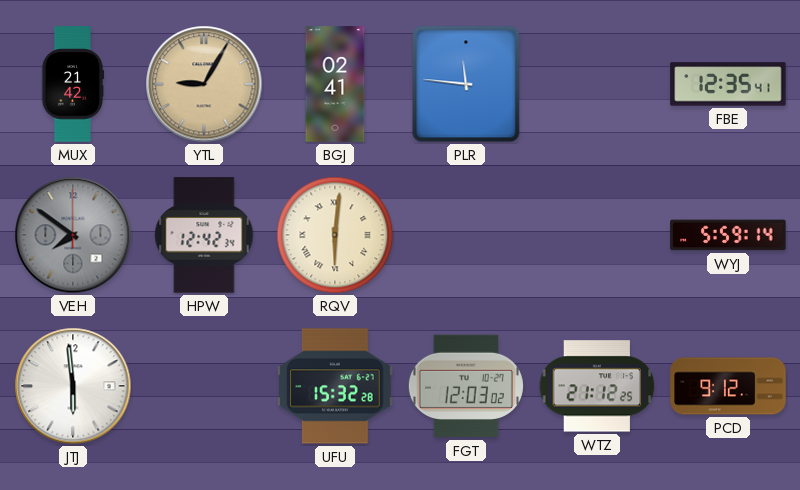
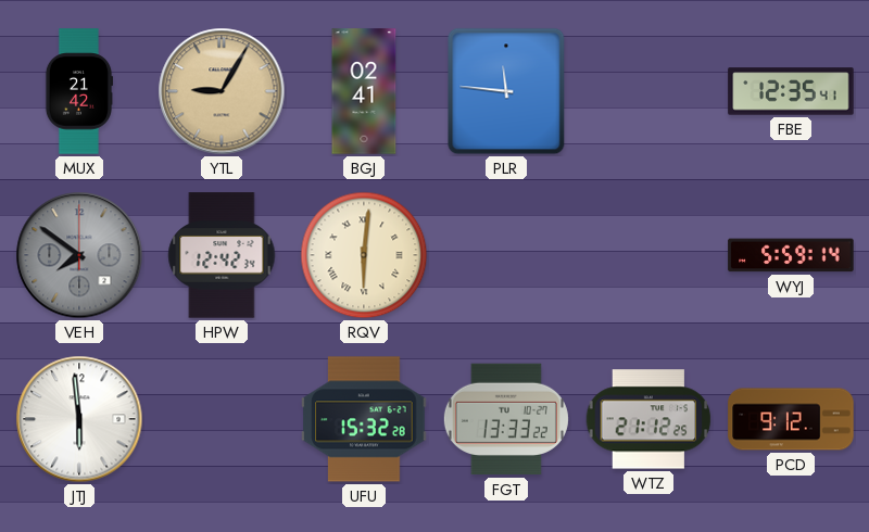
FGT: 12:03 -> 13:33
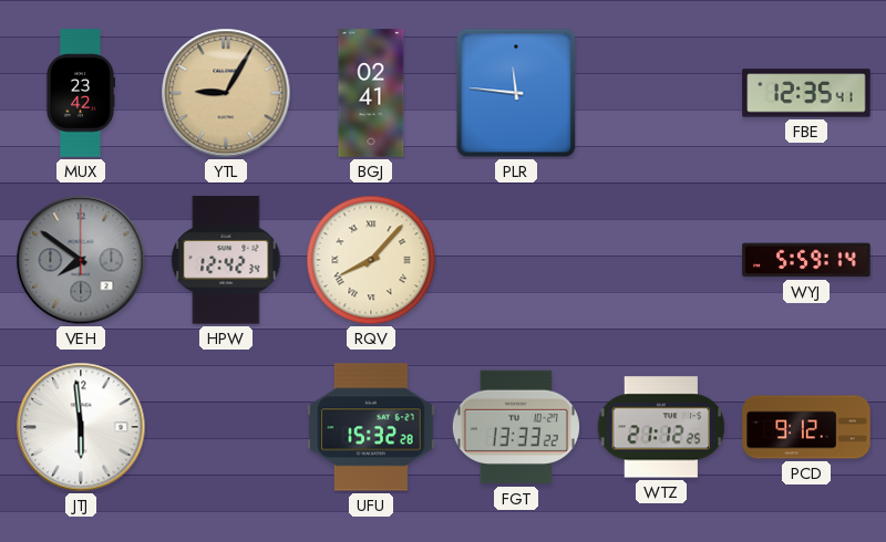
MUX: 21:42 -> 23:42
RQV: 6:01 -> 8:07
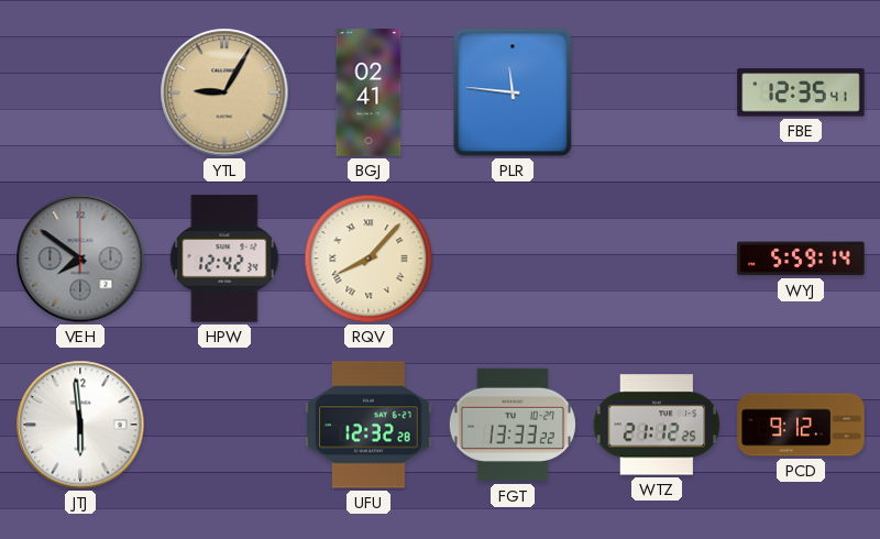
MUX: 23:42 -> none
UFU: 15:32 -> 12:32
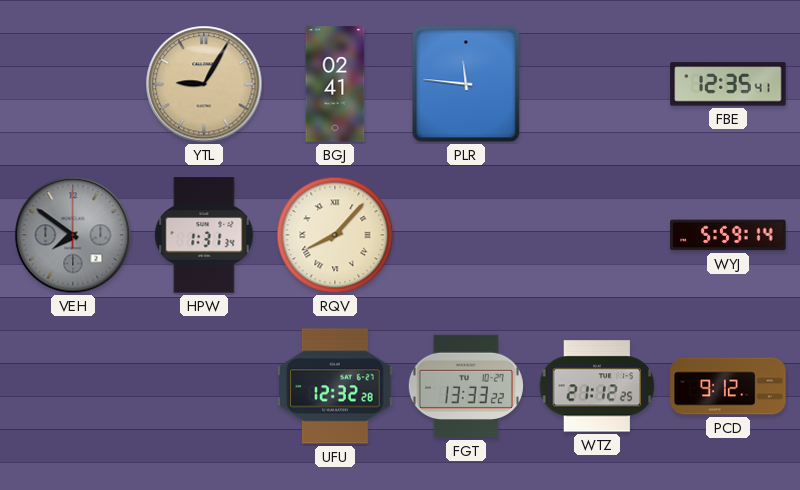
HPW: 12:42 -> 1:31
JTJ: 5:59 -> none
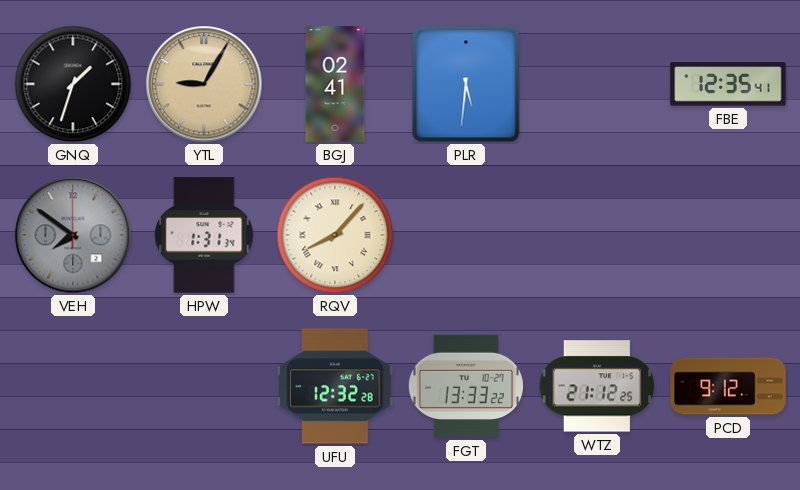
GNQ: none -> 1:33
PLR: 11:46 -> 5:31
WYJ: 5:59 -> none
